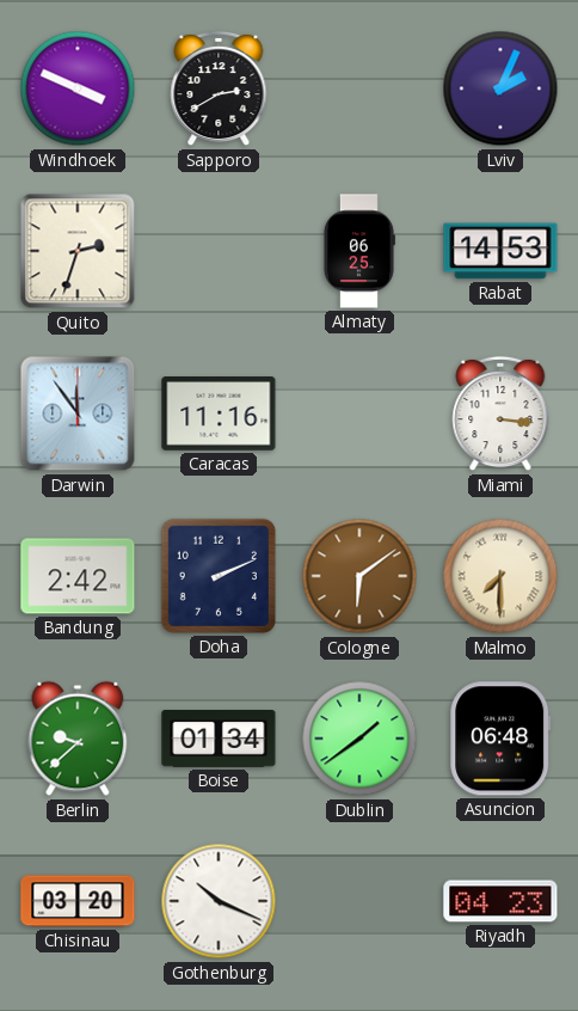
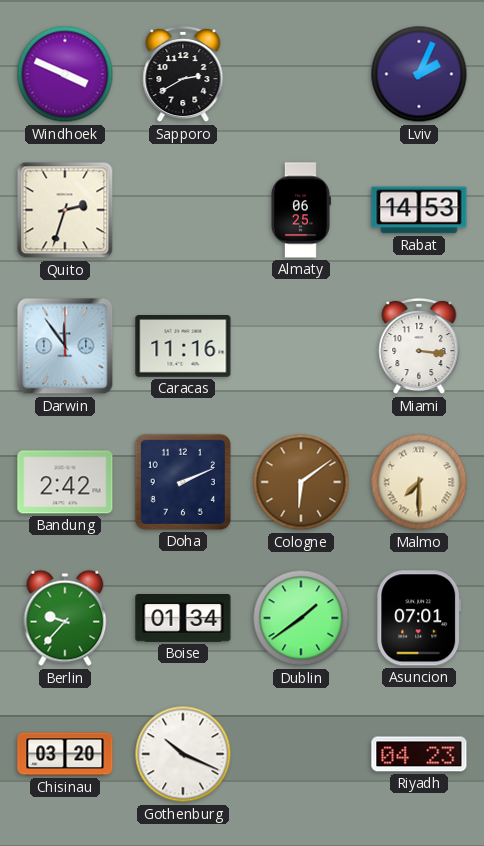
Berlin: 9:38 -> 9:37
Asuncion: 06:48 -> 07:01
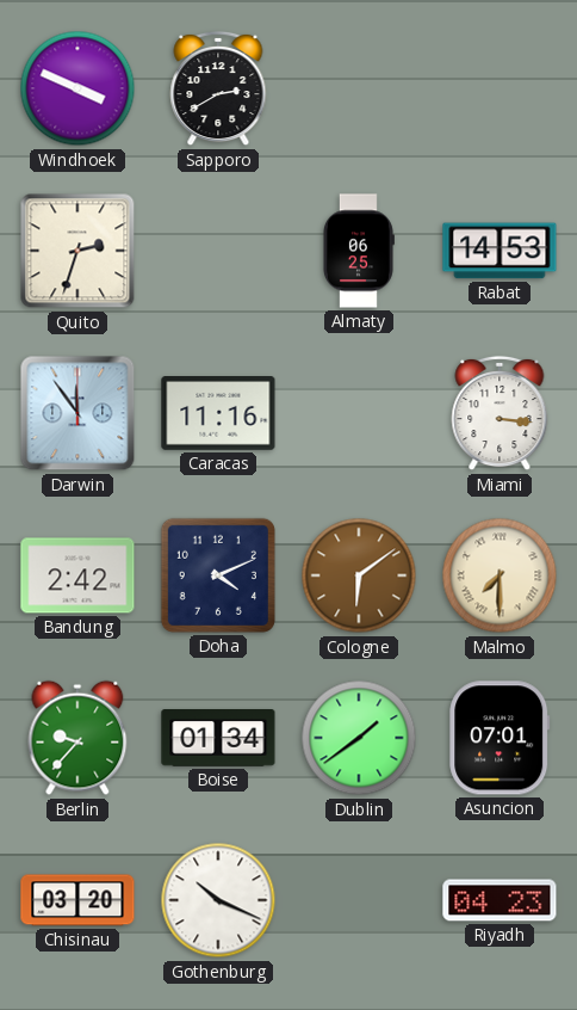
Lviv: 2:04 -> none
Doha: 2:11 -> 4:11
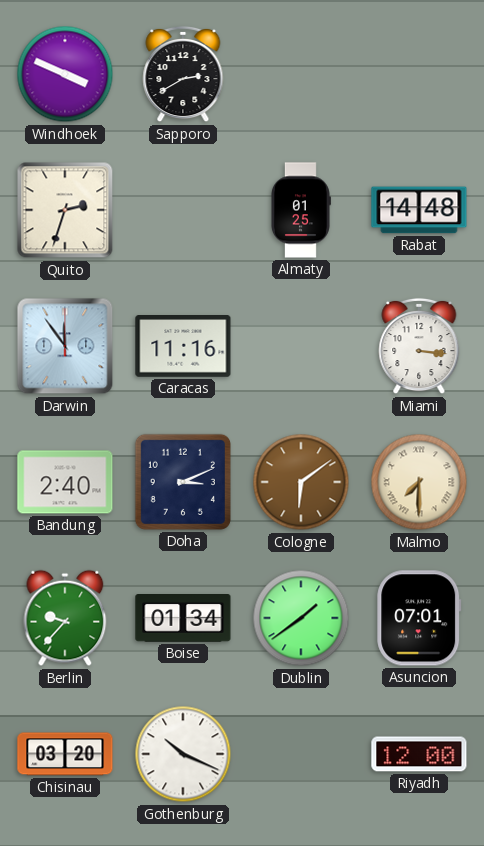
Almaty: 06:25 -> 01:25
Rabat: 14:53 -> 14:48
Bandung: 2:42 -> 2:40
Doha: 4:11 -> 3:11
Riyadh: 04:23 -> 12:00
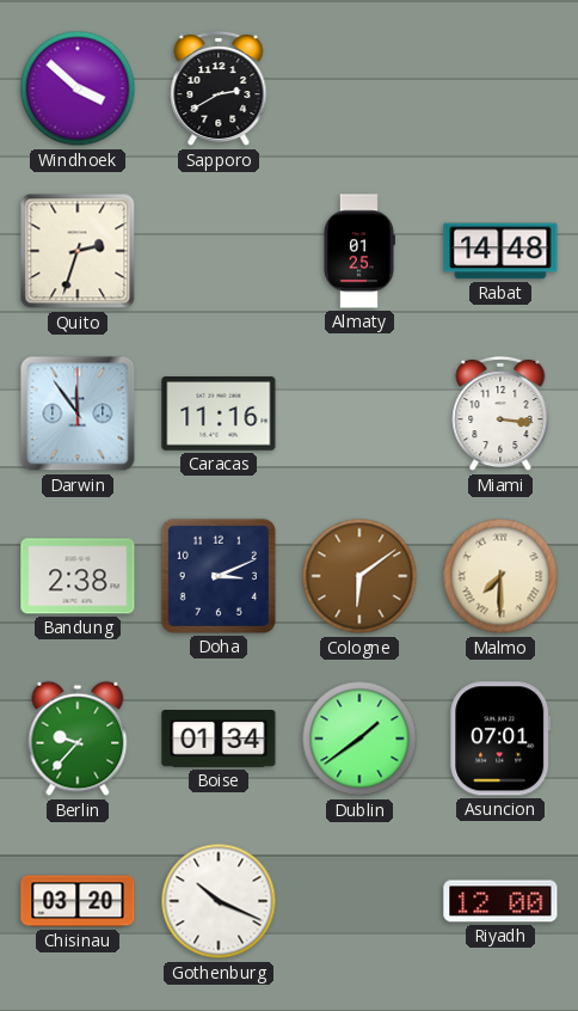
Windhoek: 3:49 -> 3:52
Bandung: 2:40 -> 2:38
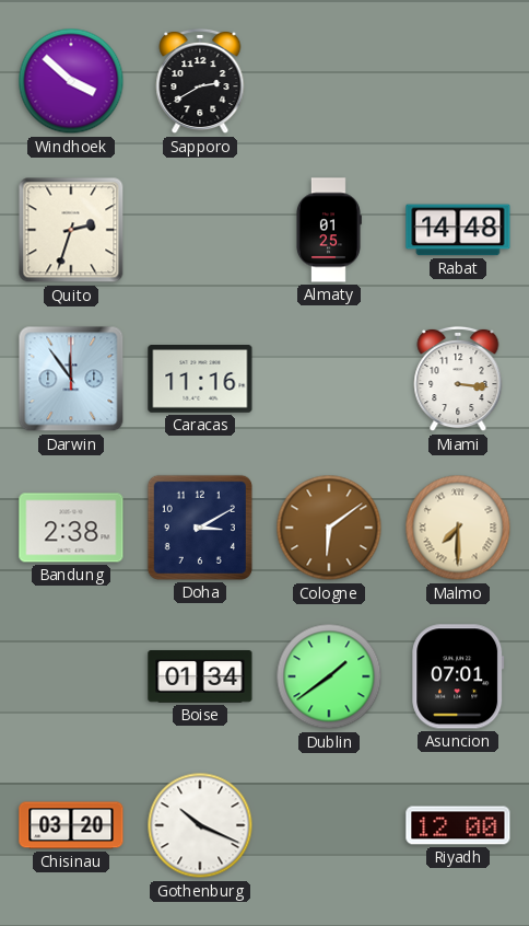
Doha: 3:11 -> 3:10
Berlin: 9:37 -> none
